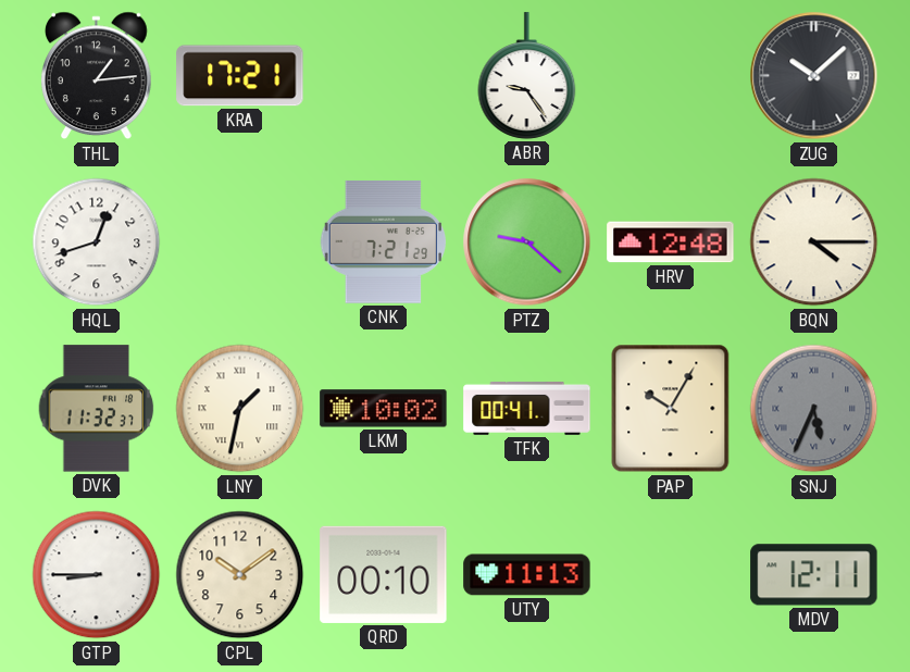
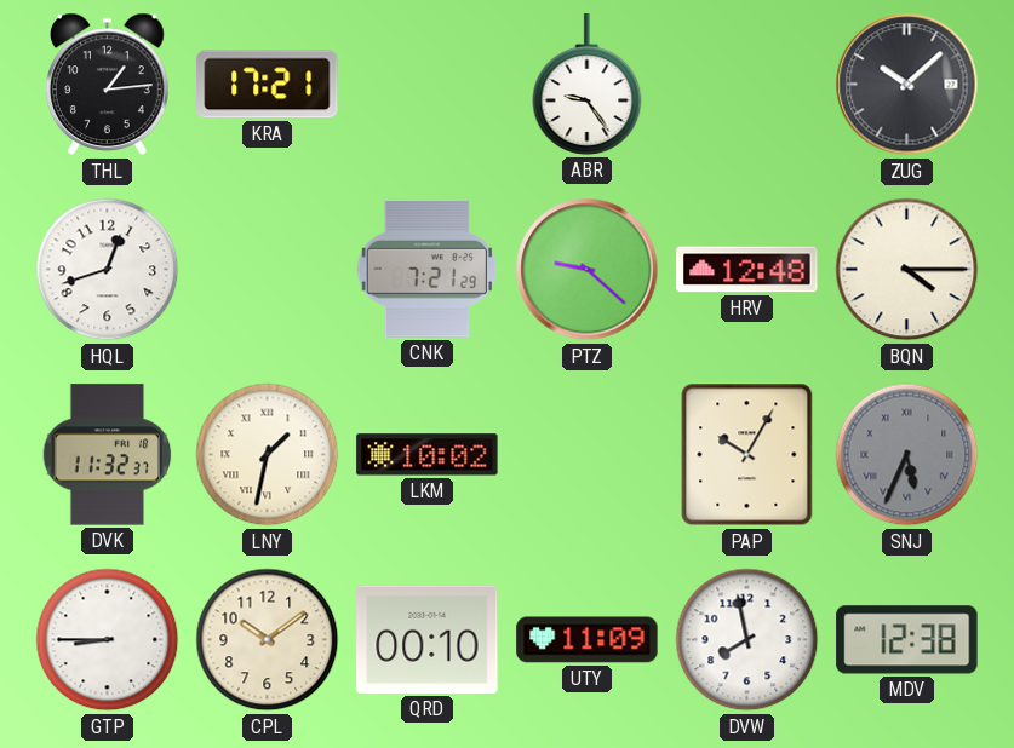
TFK: 00:41 -> none
UTY: 11:13 -> 11:09
DVW: none -> 7:58
MDV: 12:11 -> 12:38
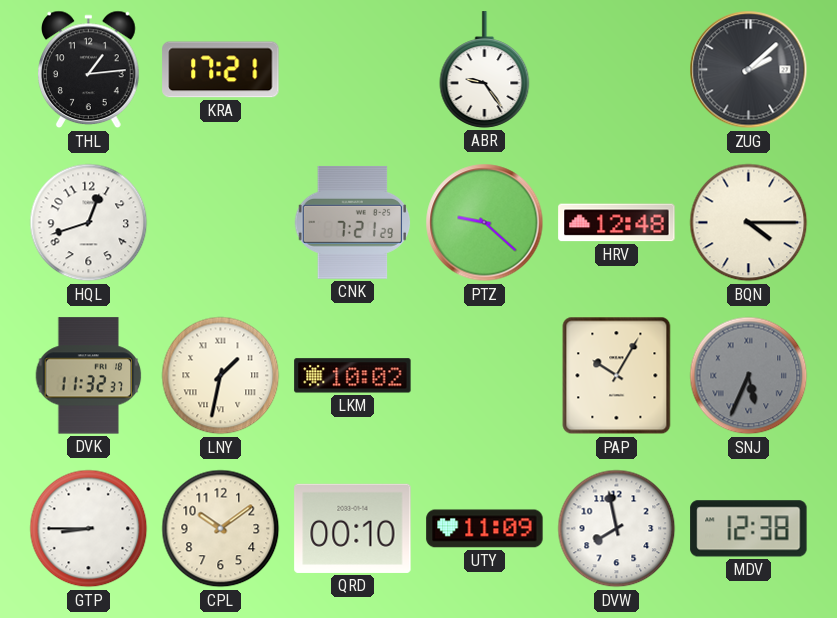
ZUG: 10:08 -> 2:08
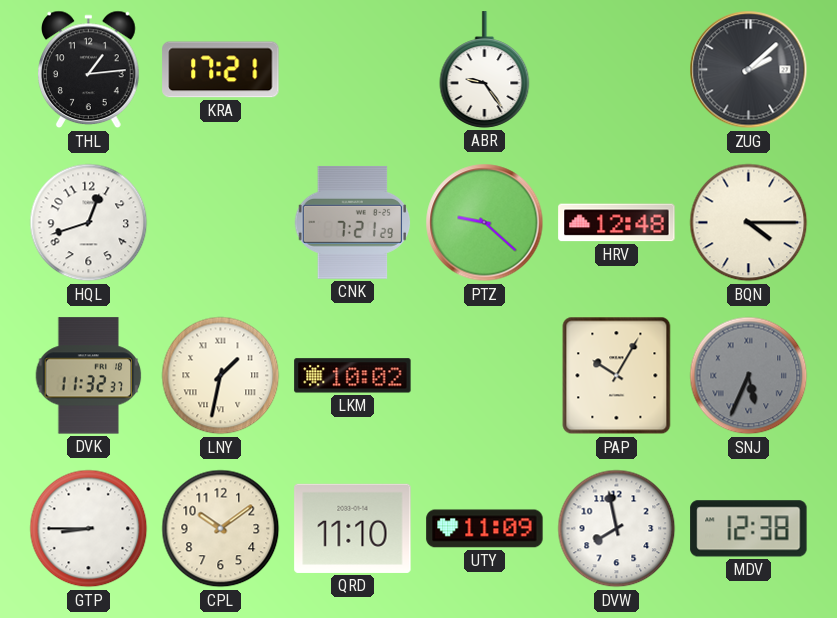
QRD: 00:10 -> 11:10
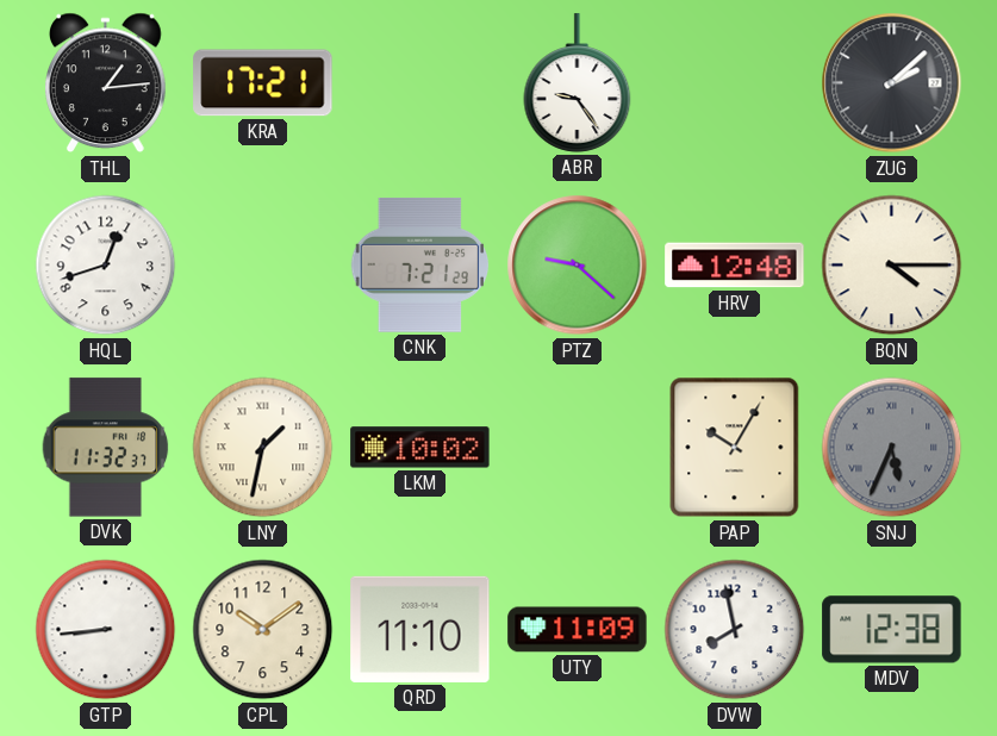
GTP: 8:45 -> 8:44
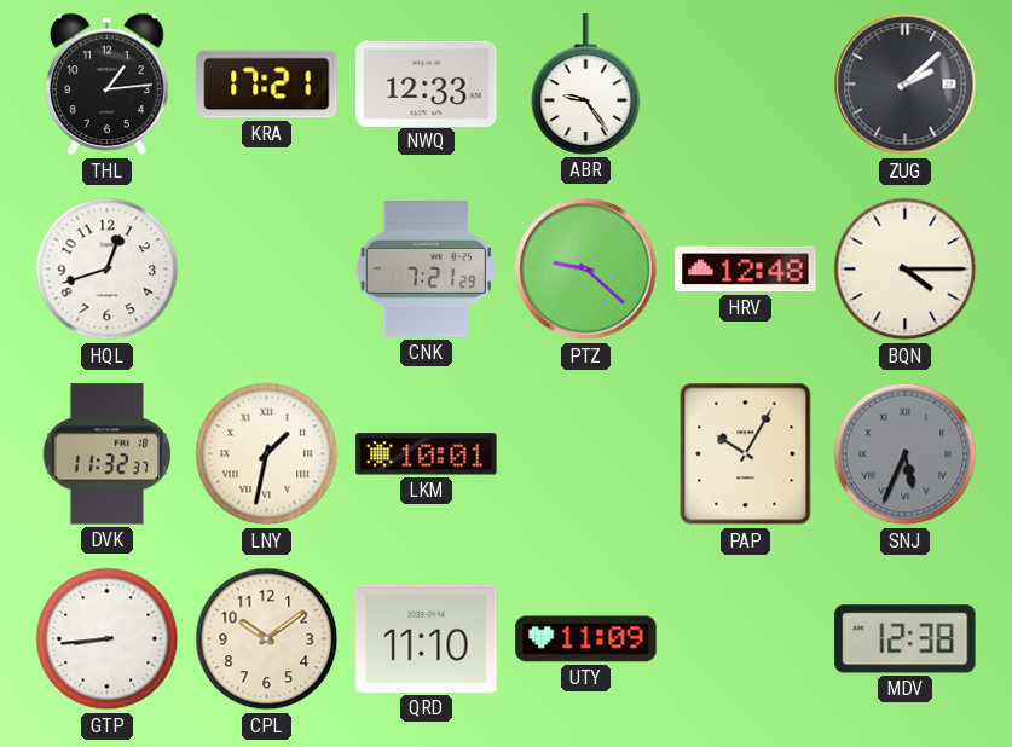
NWQ: none -> 12:33
LKM: 10:02 -> 10:01
DVW: 7:58 -> none
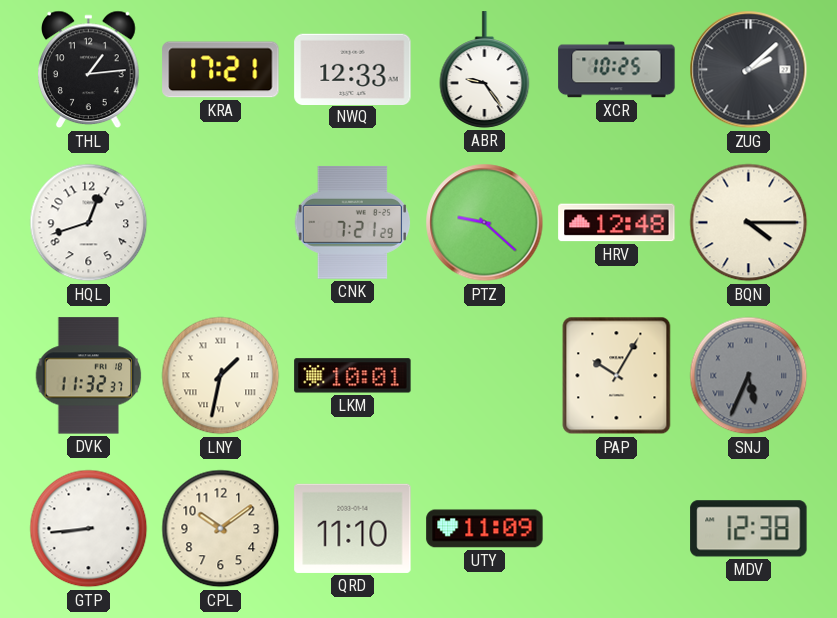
XCR: none -> 10:25
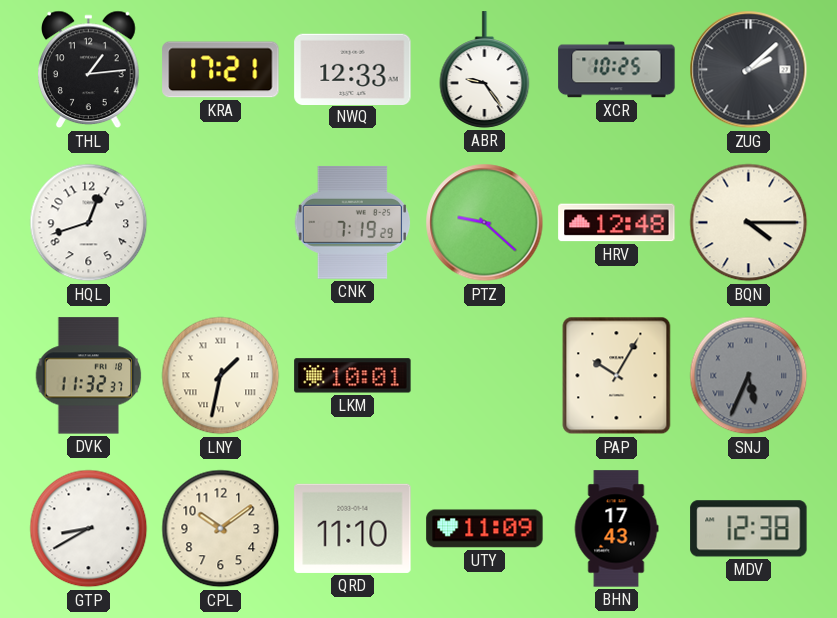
CNK: 7:21 -> 7:19
GTP: 8:44 -> 8:40
BHN: none -> 17:43
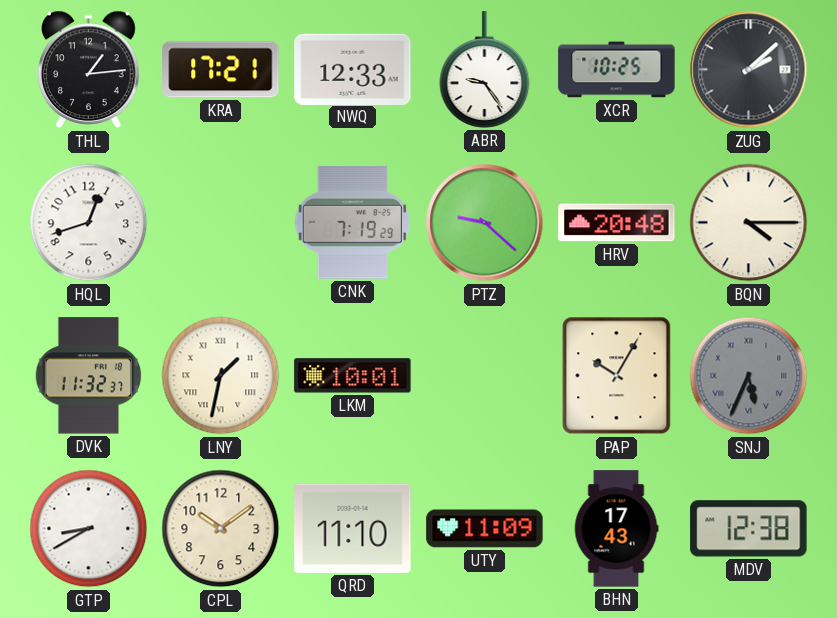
HRV: 12:48 -> 20:48
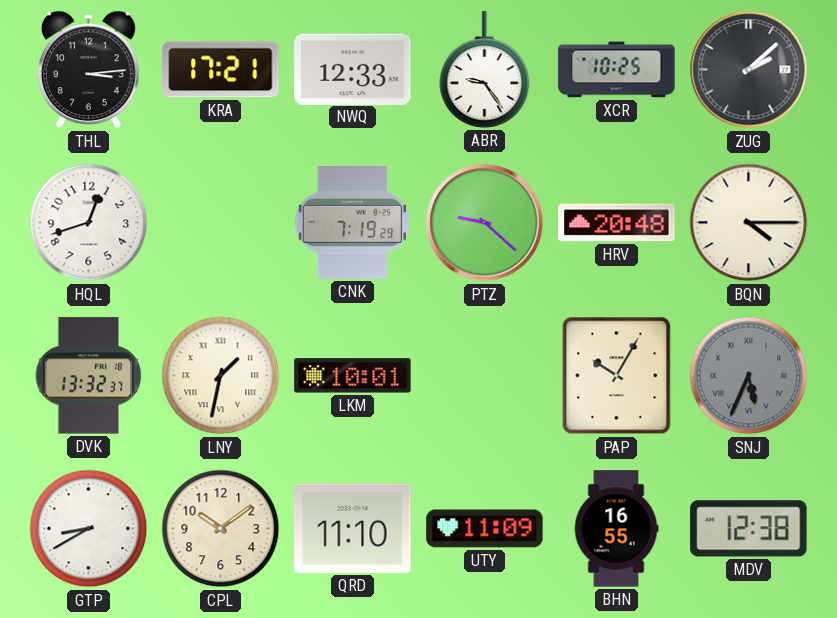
THL: 1:14 -> 3:14
DVK: 11:32 -> 13:32
BHN: 17:43 -> 16:55
